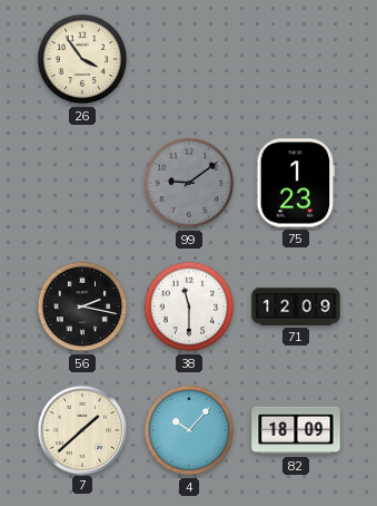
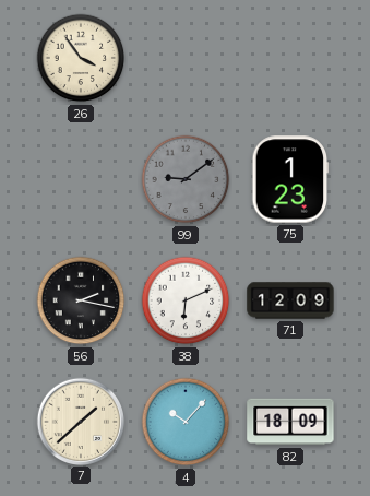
38: 11:30 -> 6:11
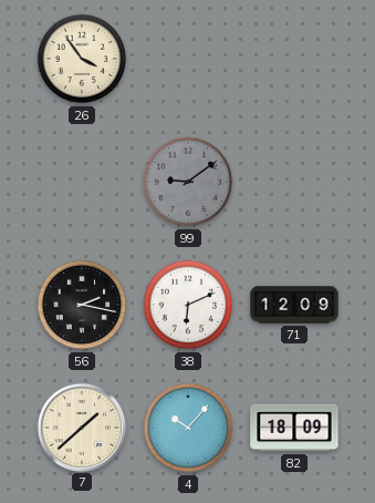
75: 1:23 -> none
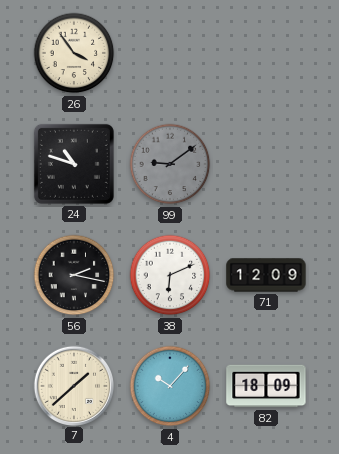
24: none -> 10:48
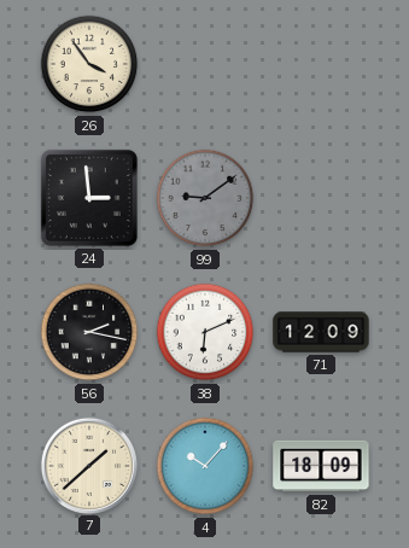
24: 10:48 -> 2:59
